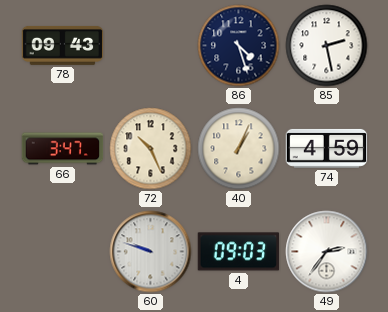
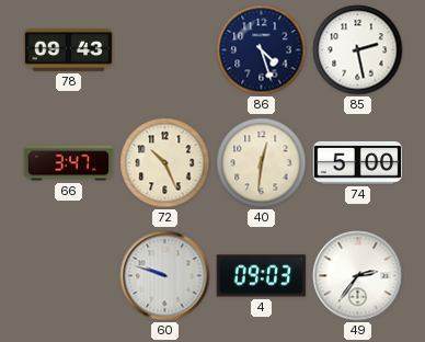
40: 1:04 -> 12:31
74: 4:59 -> 5:00
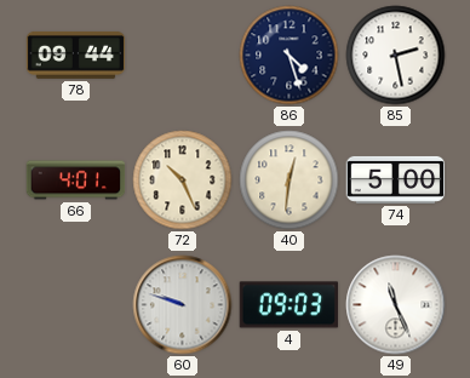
78: 09:43 -> 09:44
66: 3:47 -> 4:01
49: 2:36 -> 11:26
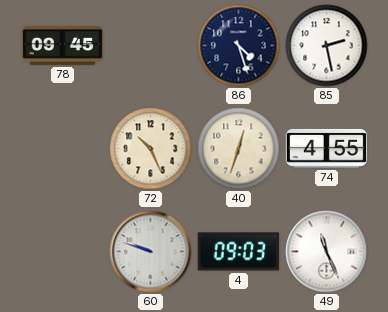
78: 09:44 -> 09:45
66: 4:01 -> none
40: 12:31 -> 12:33
74: 5:00 -> 4:55
